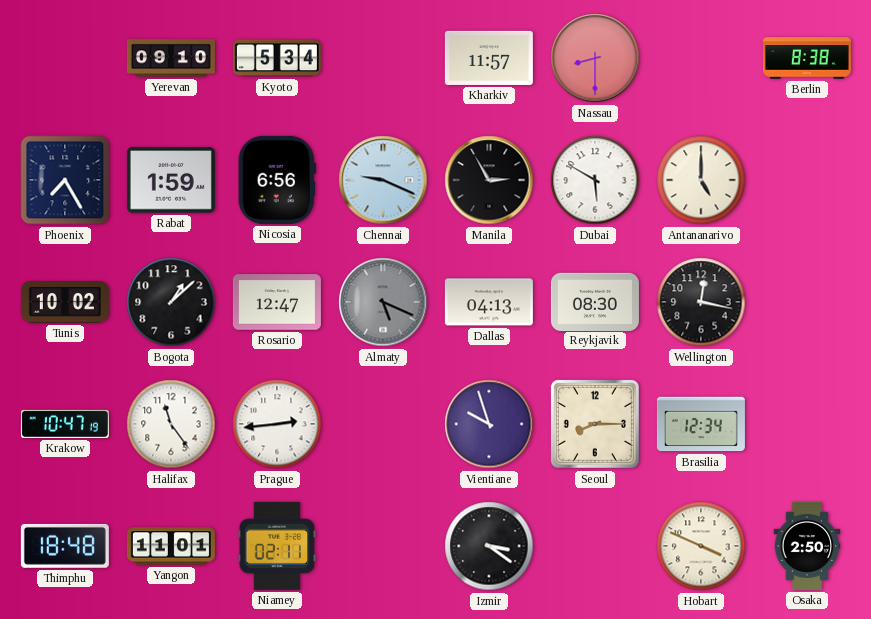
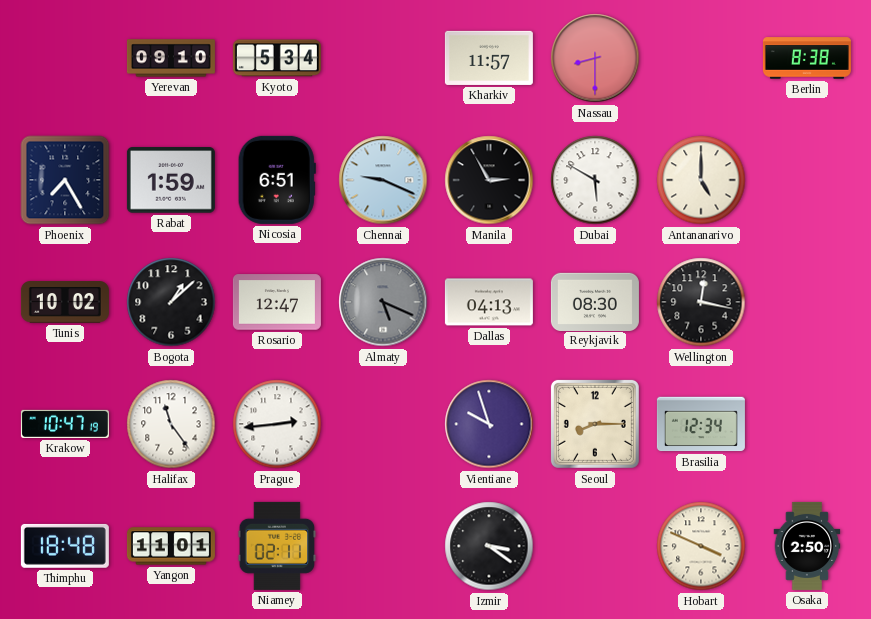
Nicosia: 6:56 -> 6:51
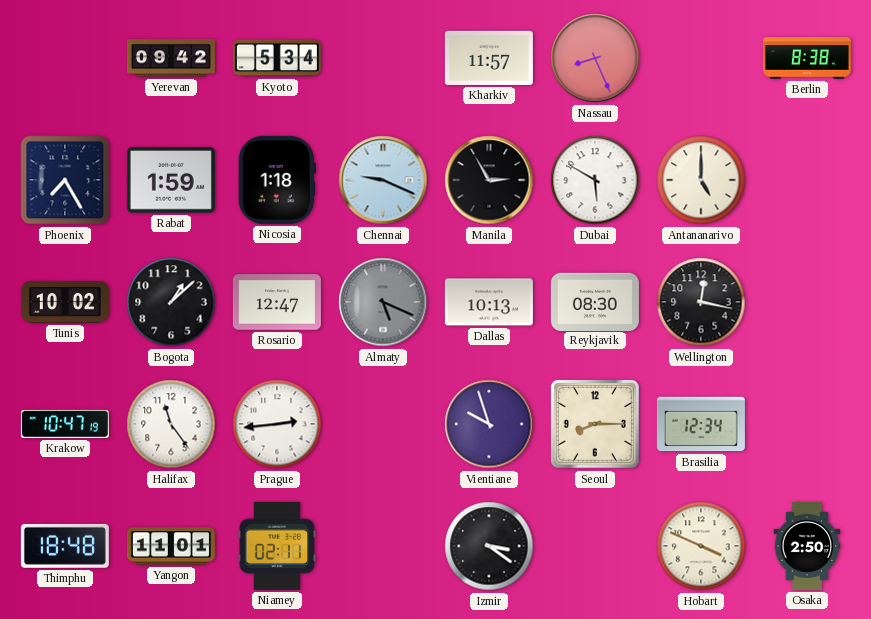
Yerevan: 09:10 -> 09:42
Nassau: 8:30 -> 8:26
Nicosia: 6:51 -> 1:18
Dallas: 04:13 -> 10:13
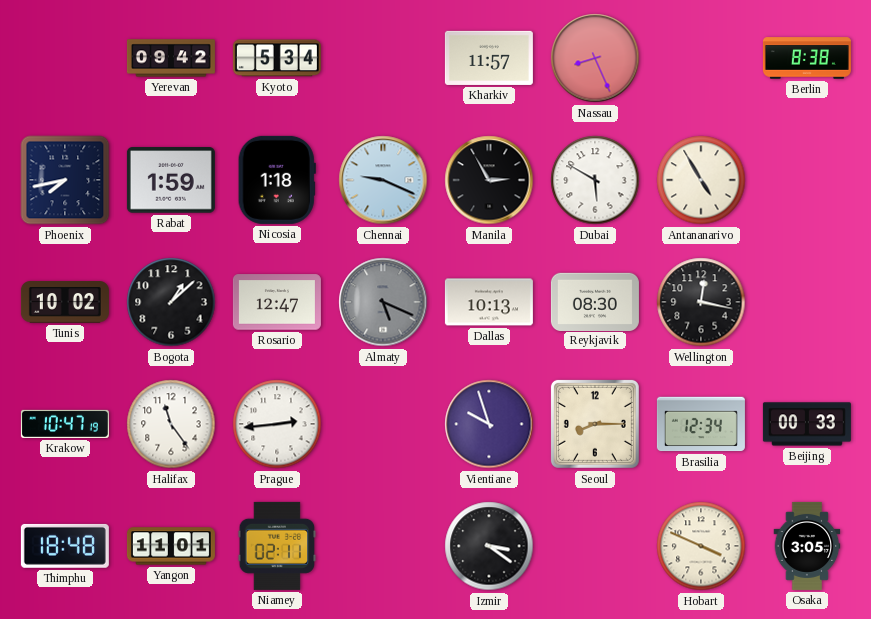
Phoenix: 7:25 -> 7:43
Antananarivo: 5:00 -> 4:55
Beijing: none -> 00:33
Osaka: 2:50 -> 3:05
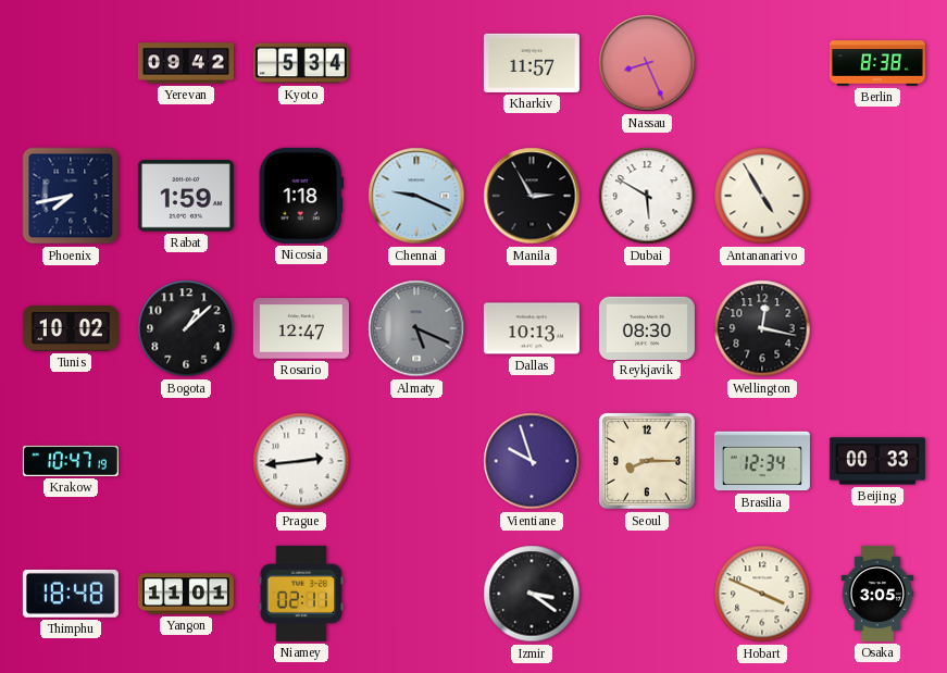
Halifax: 11:24 -> none
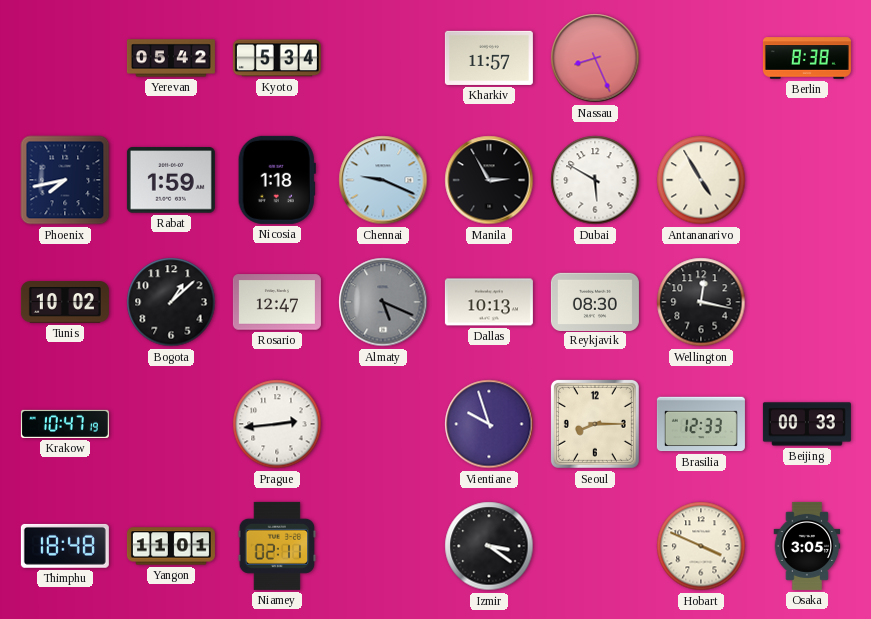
Yerevan: 09:42 -> 05:42
Brasilia: 12:34 -> 12:33
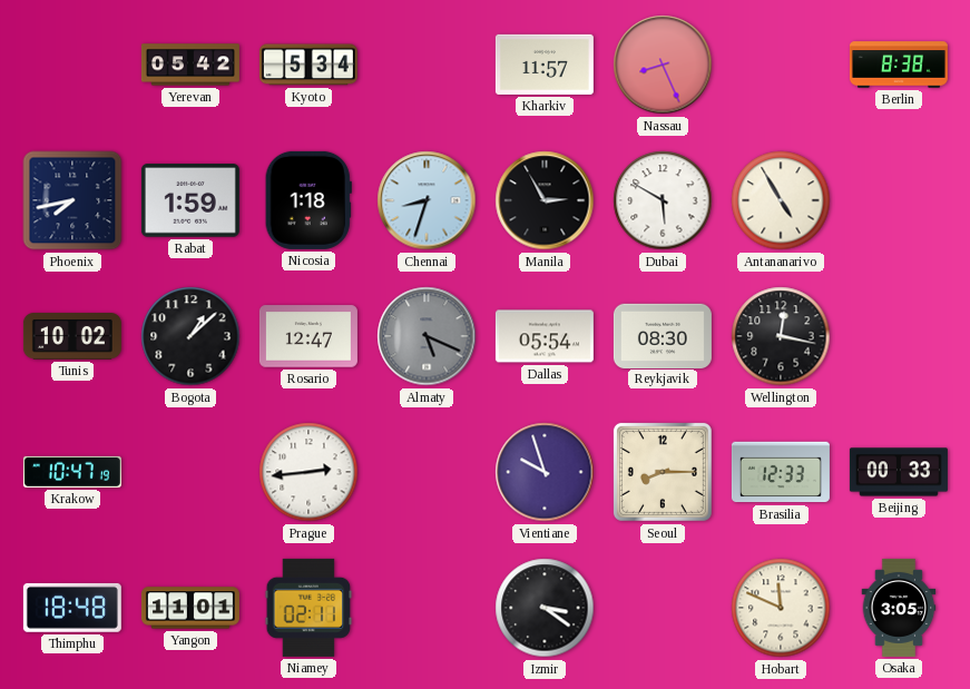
Chennai: 9:19 -> 8:33
Dallas: 10:13 -> 05:54
Hobart: 3:49 -> 11:49
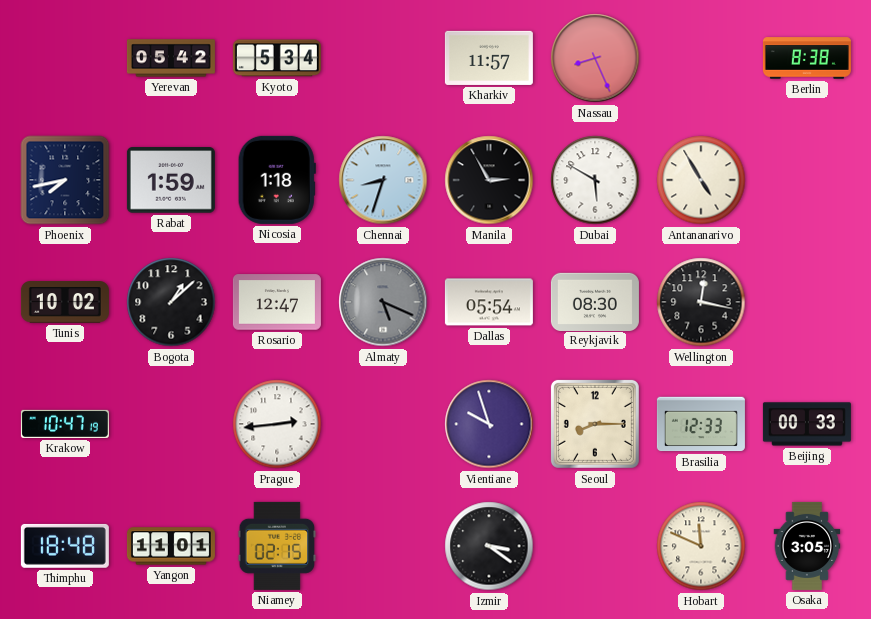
Niamey: 02:11 -> 02:15
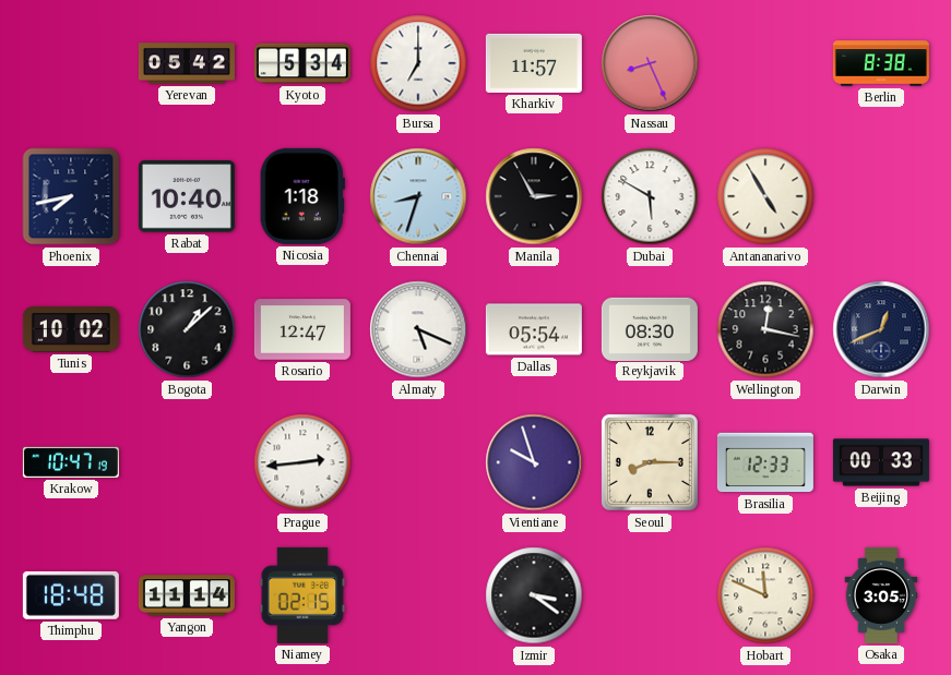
Bursa: none -> 7:00
Rabat: 1:59 -> 10:40
Almaty dial: grey -> white
Darwin: none -> 12:41
Yangon: 11:01 -> 11:14
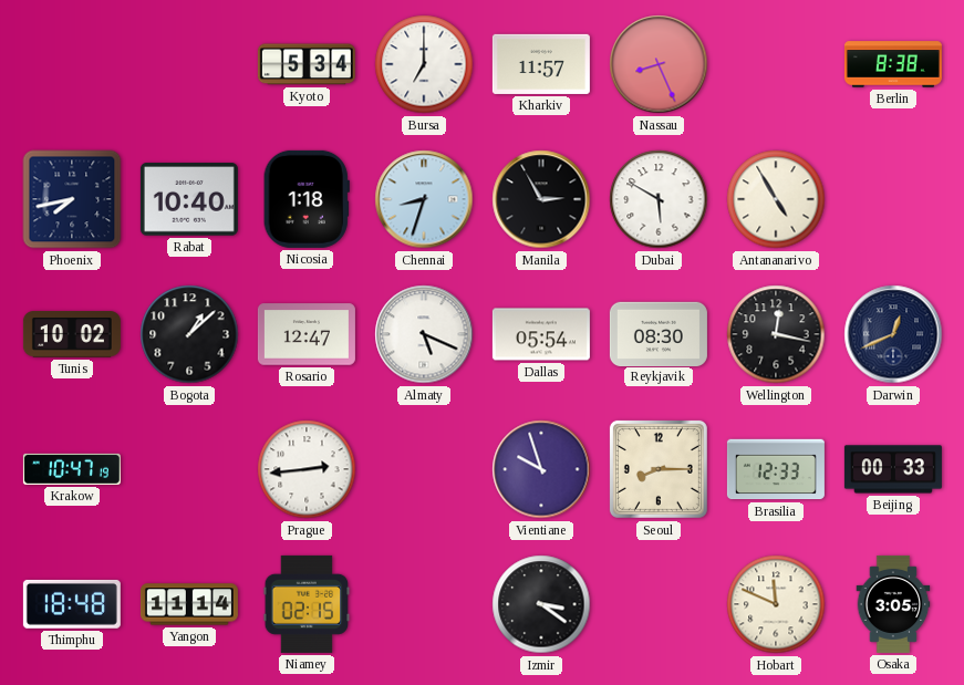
Yerevan: 05:42 -> none
